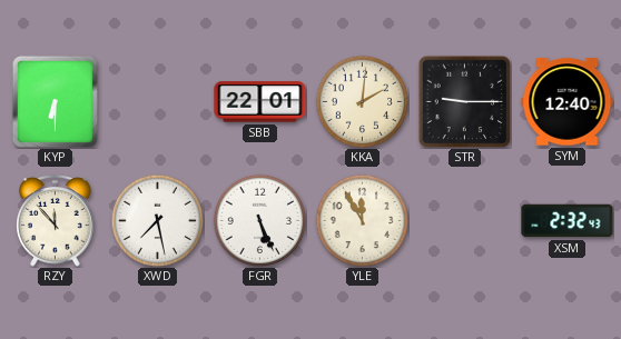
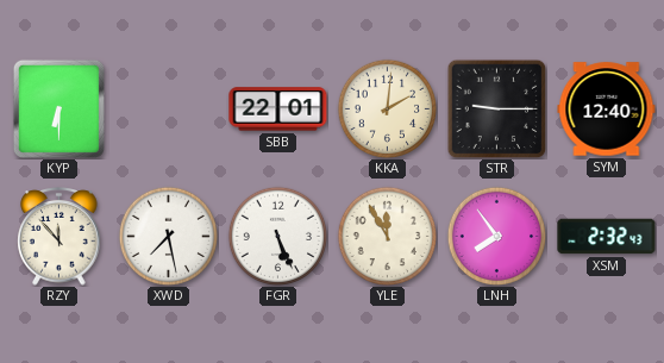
LNH: none -> 7:54
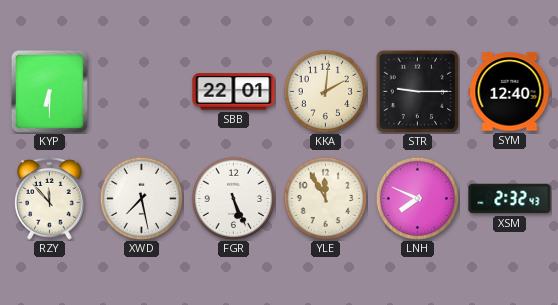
LNH: 7:54 -> 7:49
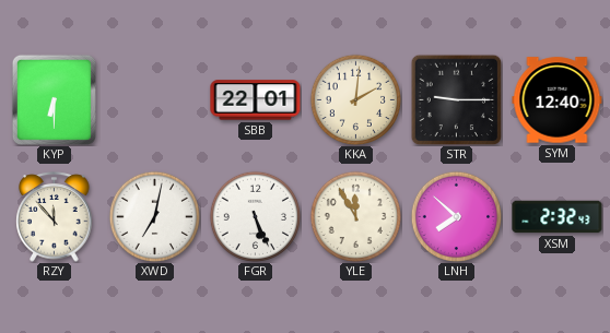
XWD: 7:28 -> 7:02
LNH: 7:49 -> 7:52
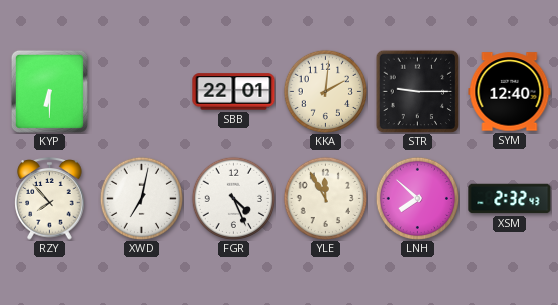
RZY: 11:53 -> 7:53
FGR: 5:26 -> 4:26
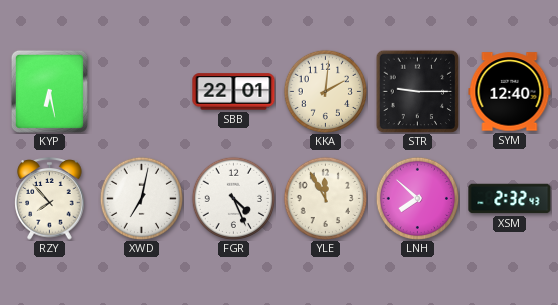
KYP: 6:30 -> 6:28
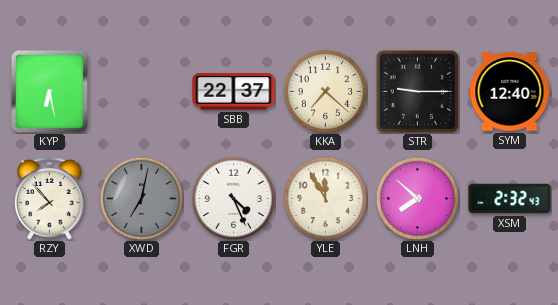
SBB: 22:01 -> 22:37
KKA: 2:01 -> 7:22
XWD dial: white -> grey
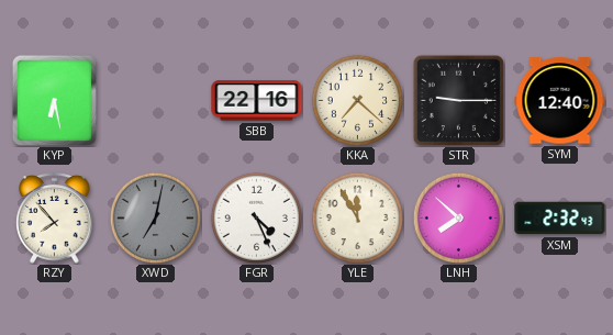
SBB: 22:37 -> 22:16
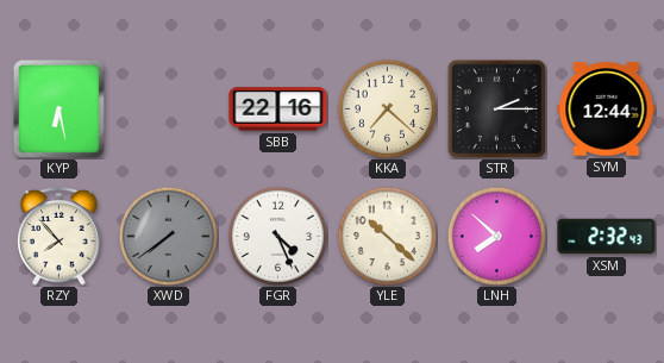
STR: 9:15 -> 2:15
SYM: 12:40 -> 12:44
XWD: 7:02 -> 7:39
YLE: 11:55 -> 10:22
